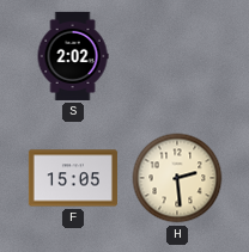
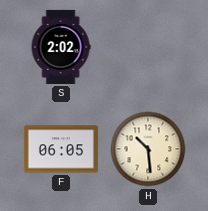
F: 15:05 -> 06:05
H: 2:29 -> 10:29
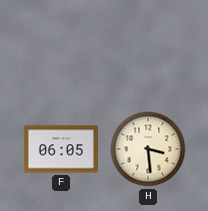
S: 2:02 -> none
H: 10:29 -> 3:29
